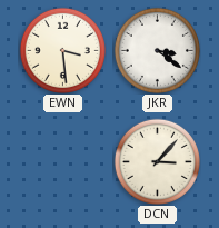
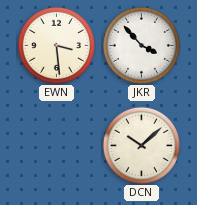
JKR: 3:21 -> 3:53
DCN: 3:07 -> 10:08
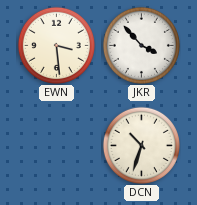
DCN: 10:08 -> 10:33
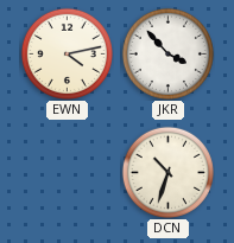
EWN: 3:29 -> 4:13
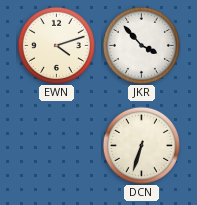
EWN: 4:13 -> 4:12
DCN: 10:33 -> 6:33
